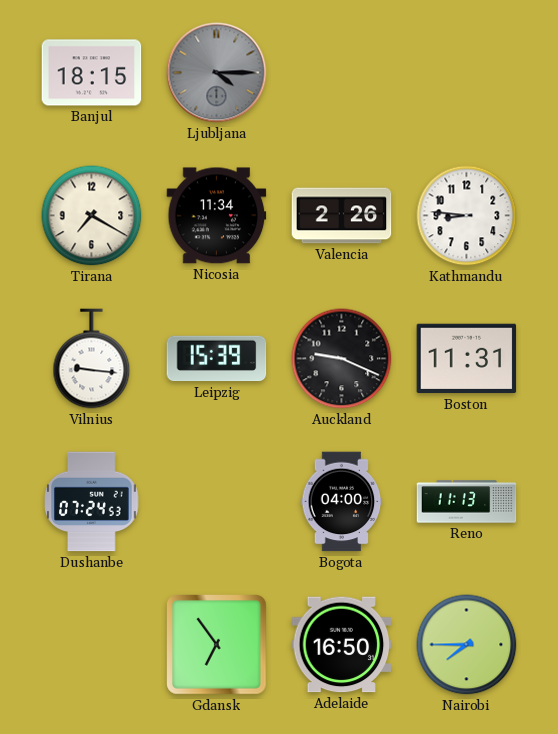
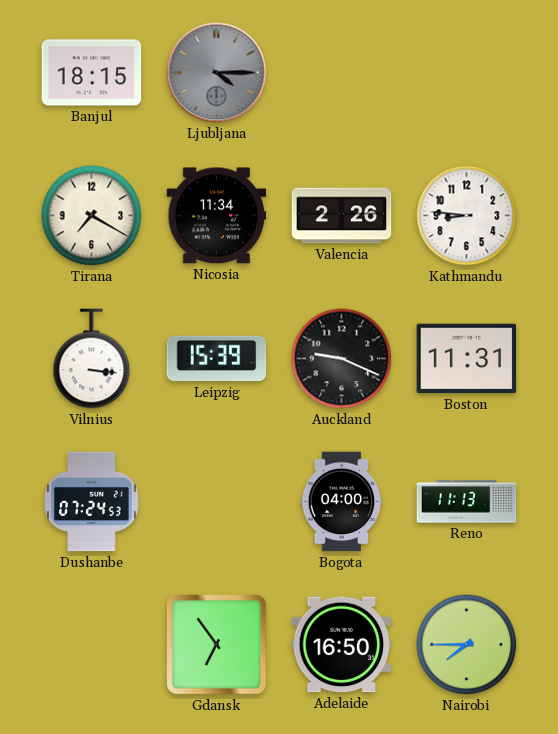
Vilnius: 9:16 -> 3:16
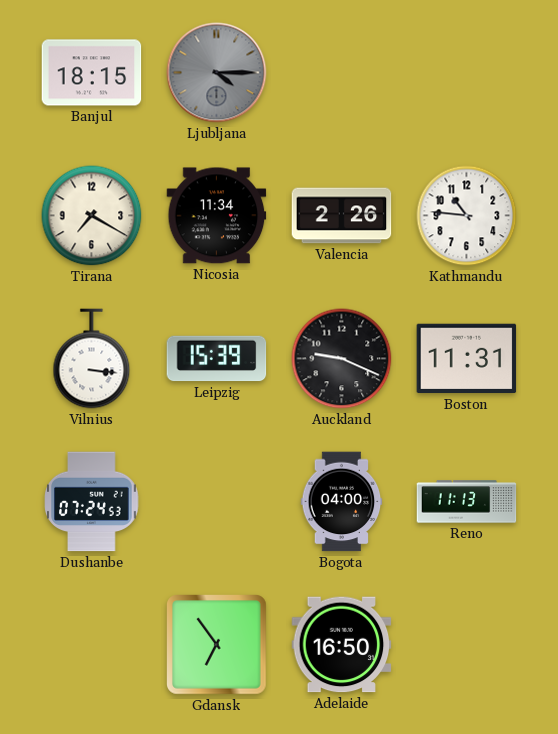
Kathmandu: 8:46 -> 10:46
Nairobi: 7:45 -> none
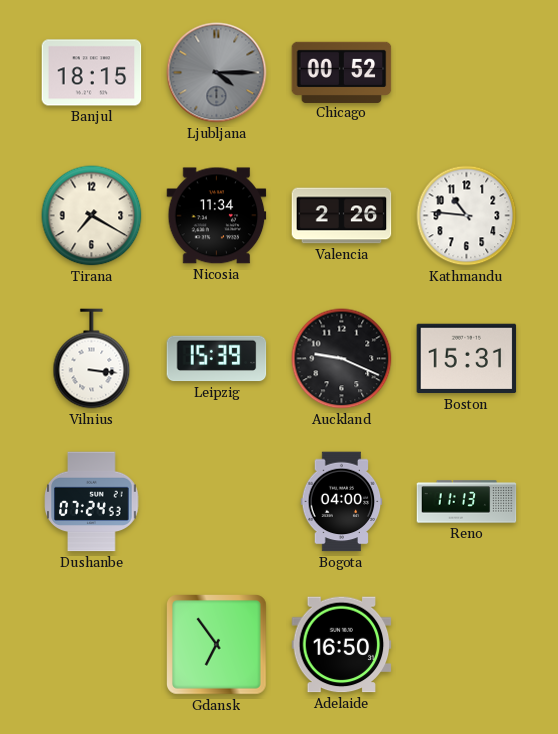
Chicago: none -> 00:52
Boston: 11:31 -> 15:31
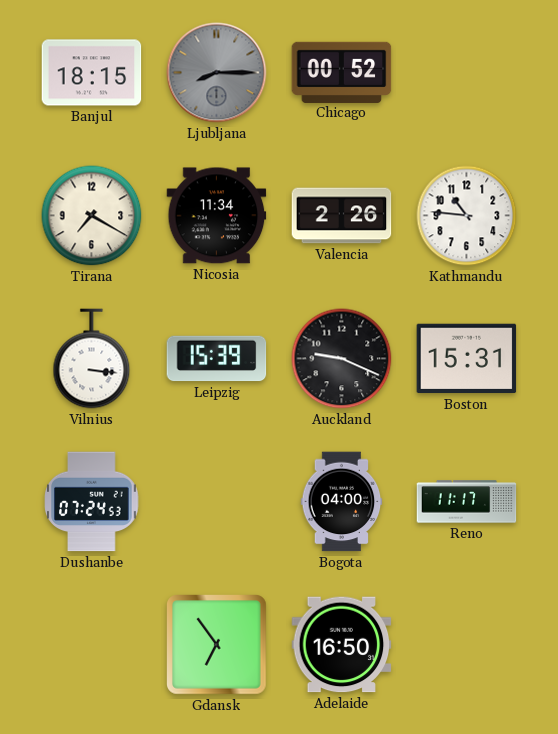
Ljubljana: 4:15 -> 8:15
Reno: 11:13 -> 11:17
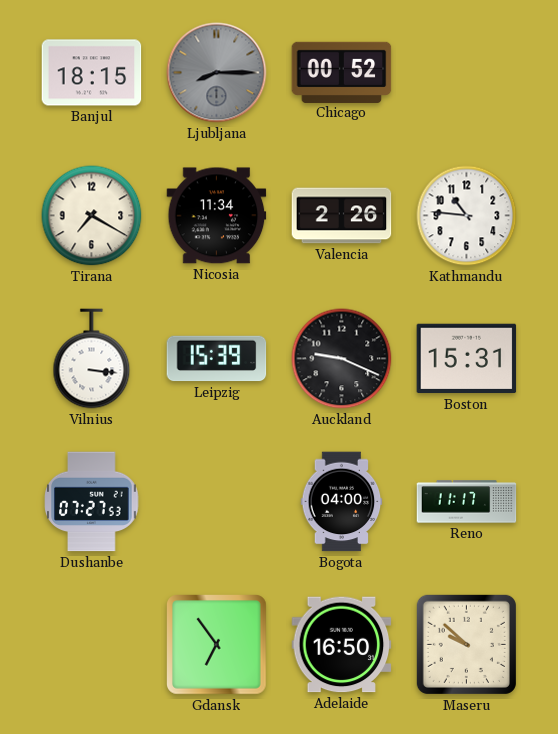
Dushanbe: 07:24 -> 07:27
Maseru: none -> 9:52
